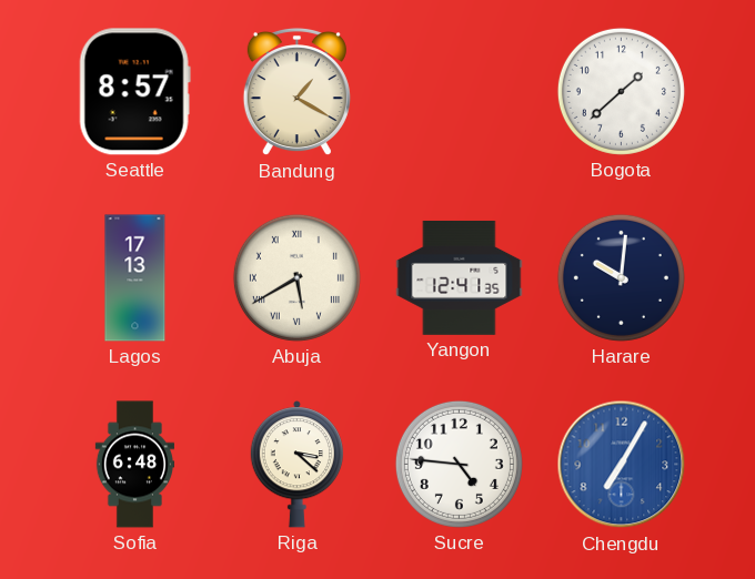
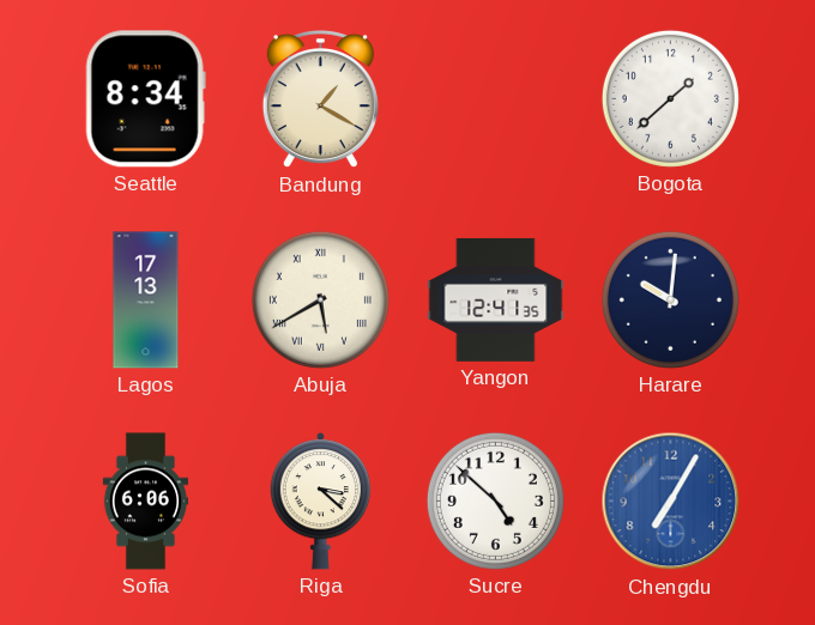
Seattle: 8:57 -> 8:34
Sofia: 6:48 -> 6:06
Sucre: 4:46 -> 4:52
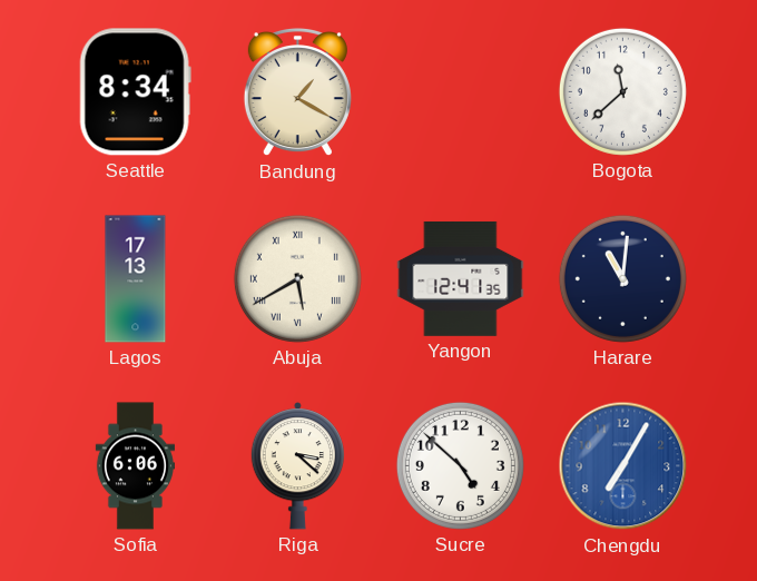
Bogota: 1:38 -> 11:38
Harare: 10:01 -> 11:01
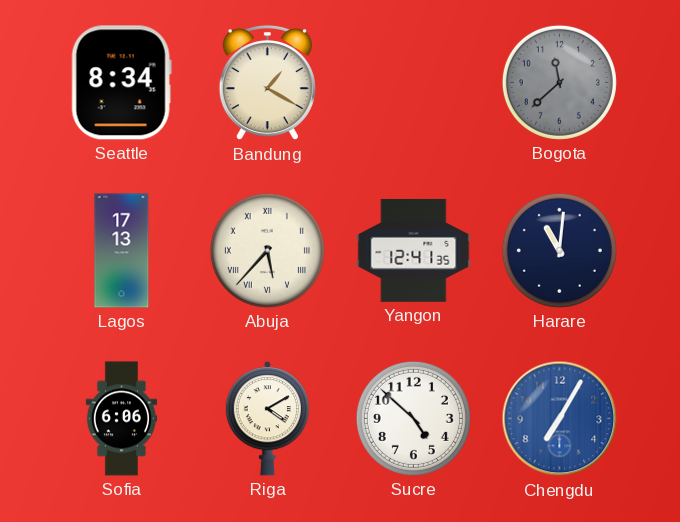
Bogota dial: white -> grey
Abuja: 5:40 -> 5:37
Riga: 3:22 -> 4:10
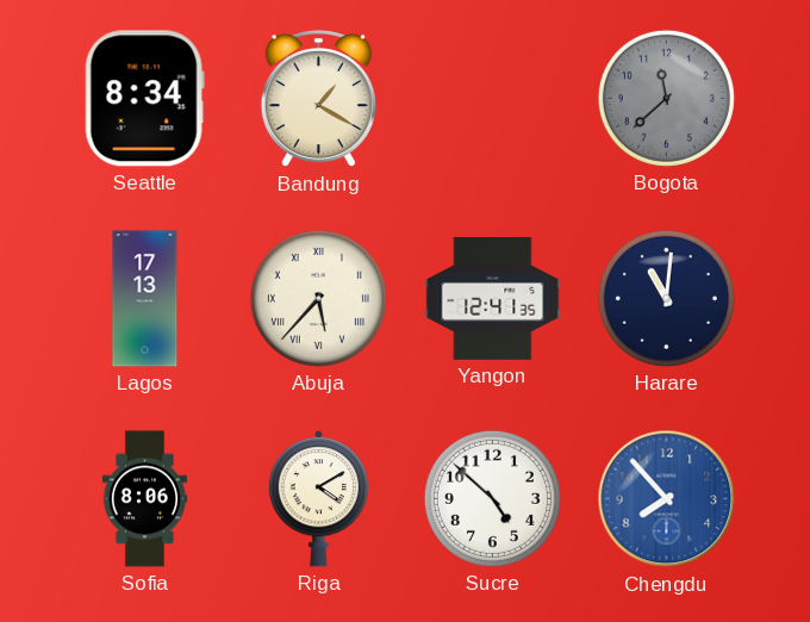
Sofia: 6:06 -> 8:06
Chengdu: 7:05 -> 7:53
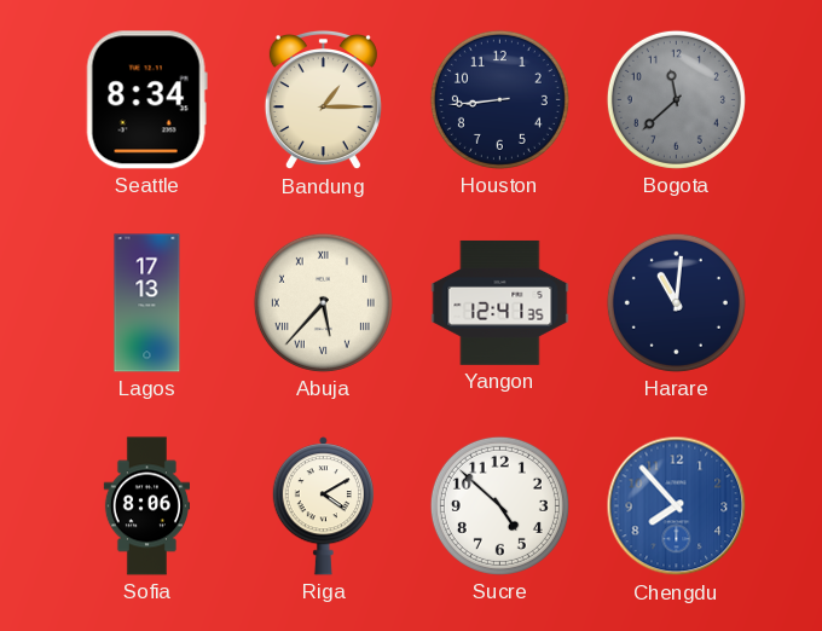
Bandung: 1:20 -> 1:15
Houston: none -> 8:44
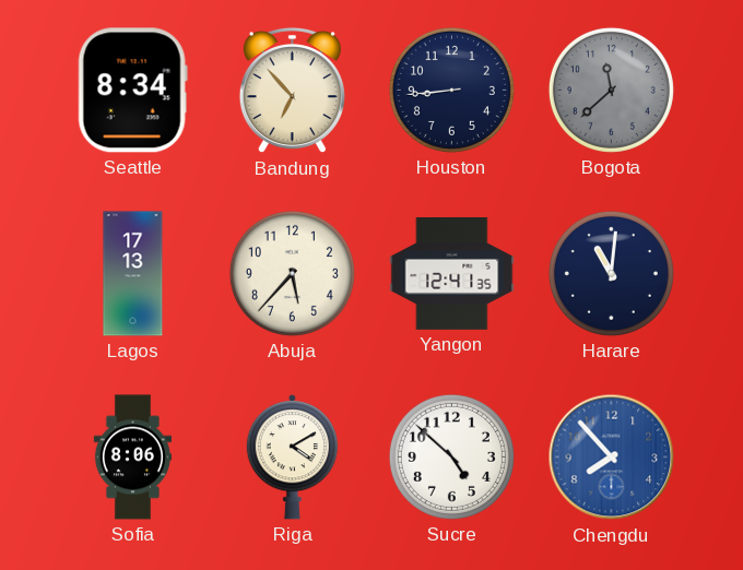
Bandung: 1:15 -> 6:53
Abuja numerals: Roman -> Arabic
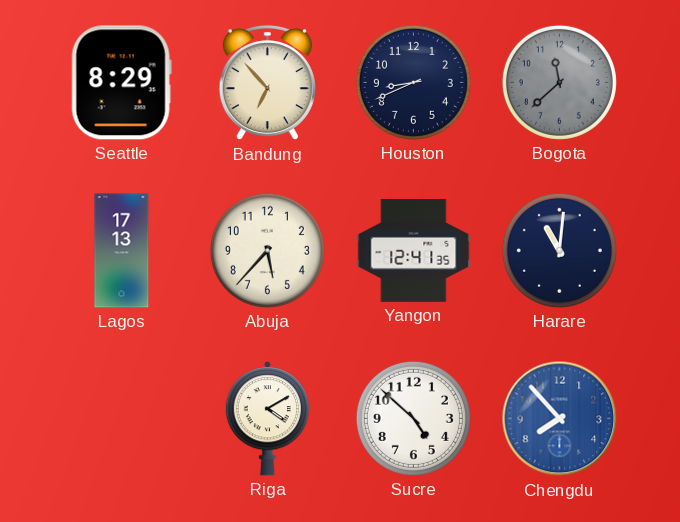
Seattle: 8:34 -> 8:29
Houston: 8:44 -> 8:41
Sofia: 8:06 -> none
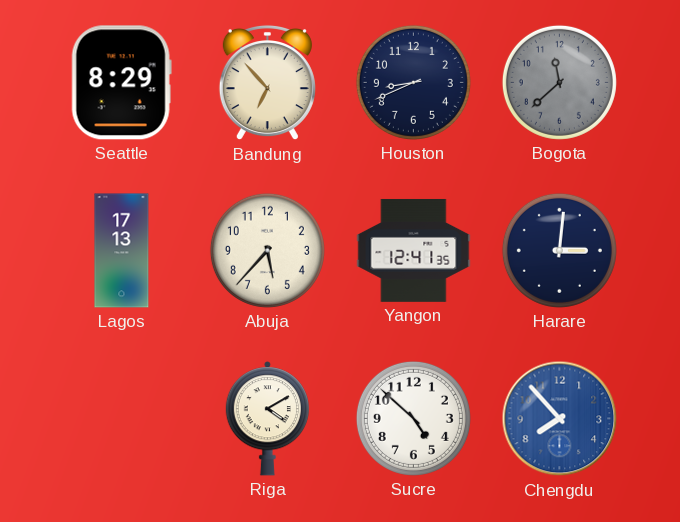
Harare: 11:01 -> 3:01
